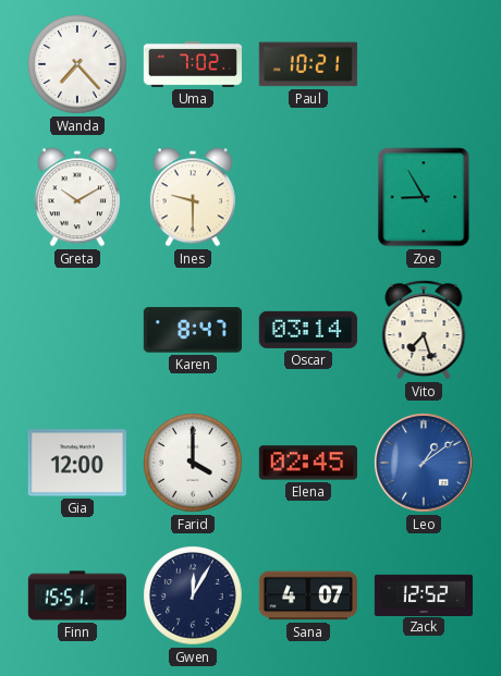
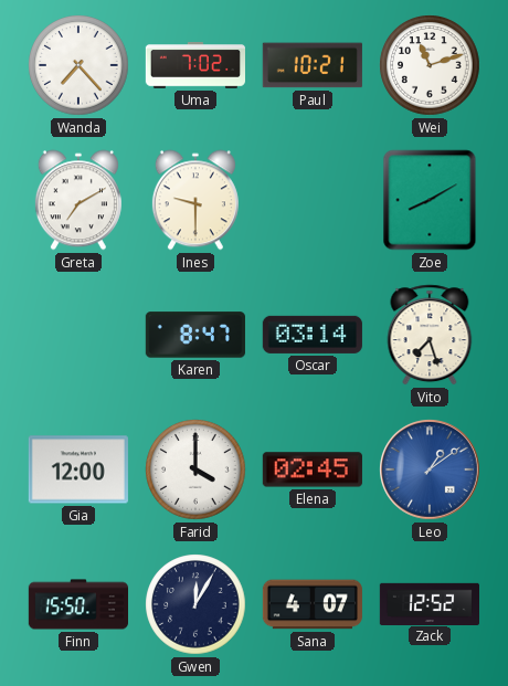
Wei: none -> 11:12
Greta: 10:10 -> 7:10
Zoe: 8:55 -> 8:10
Finn: 15:51 -> 15:50
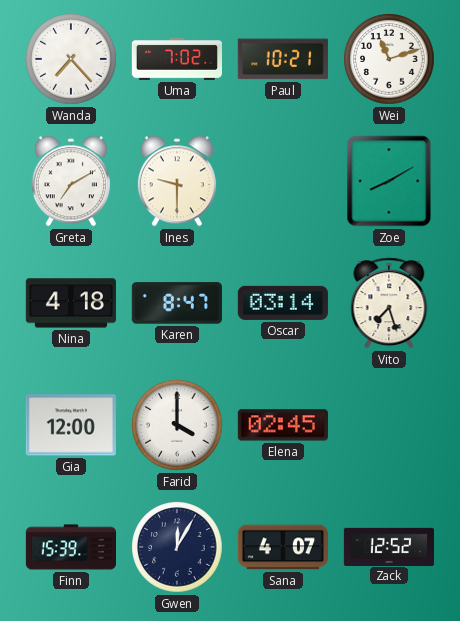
Nina: none -> 4:18
Leo: 1:09 -> none
Finn: 15:50 -> 15:39
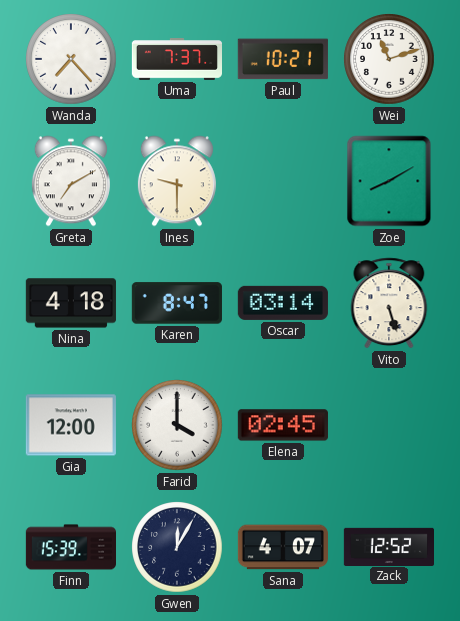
Uma: 7:02 -> 7:37
Vito: 7:27 -> 5:27
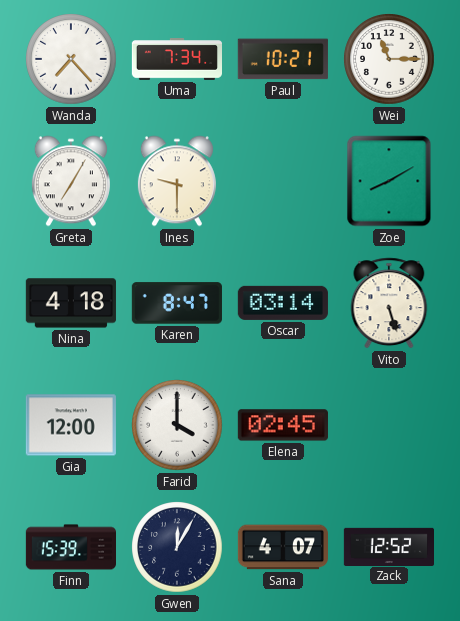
Uma: 7:37 -> 7:34
Wei: 11:12 -> 11:15
Greta: 7:10 -> 7:05
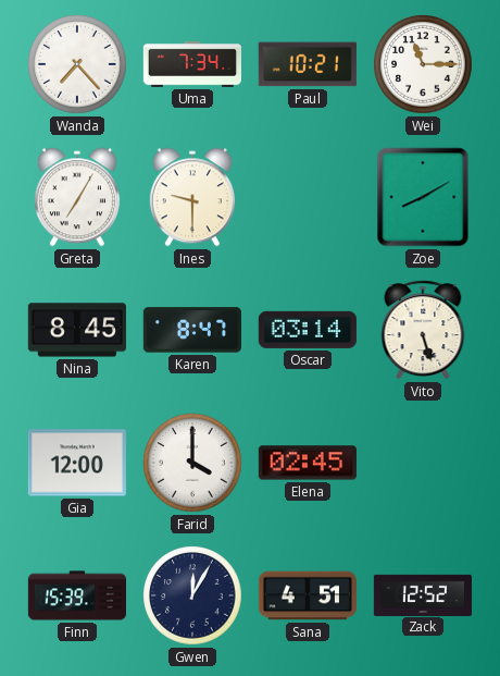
Nina: 4:18 -> 8:45
Sana: 4:07 -> 4:51
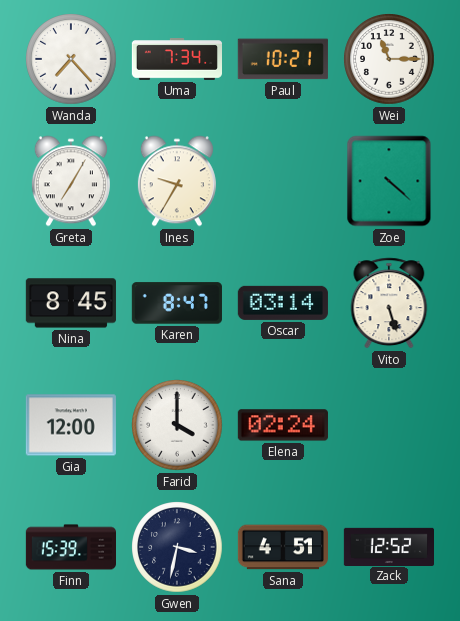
Ines: 9:30 -> 9:35
Zoe: 8:10 -> 4:22
Elena: 02:45 -> 02:24
Gwen: 12:05 -> 3:32
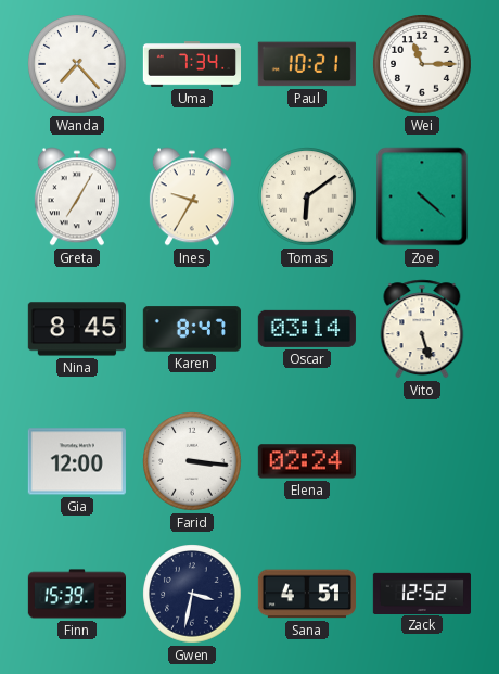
Tomas: none -> 6:09
Farid: 4:00 -> 3:16
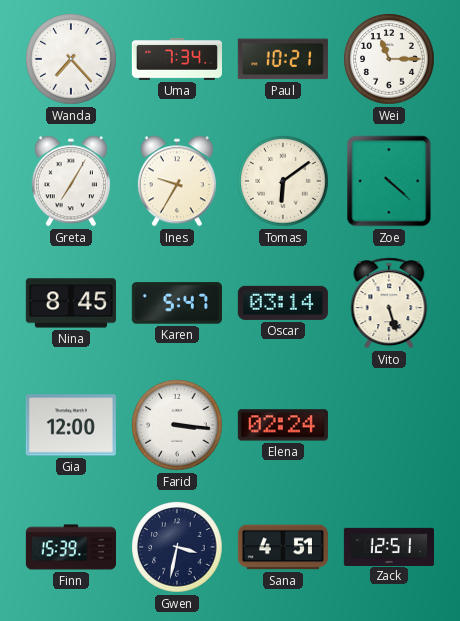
Karen: 8:47 -> 5:47
Zack: 12:52 -> 12:51
